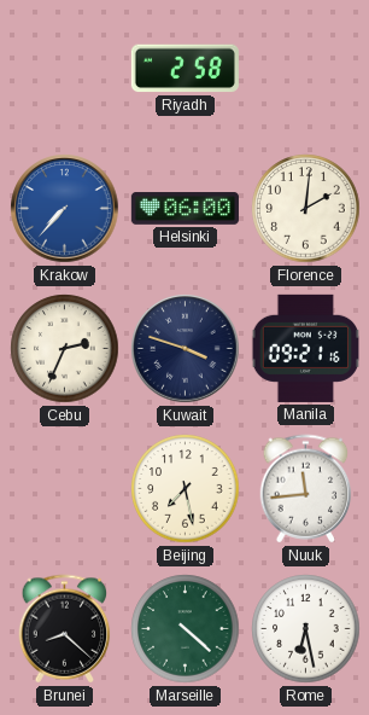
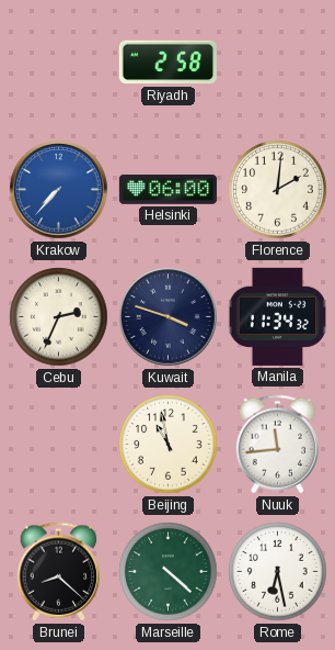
Manila: 09:21 -> 11:34
Beijing: 7:28 -> 10:58
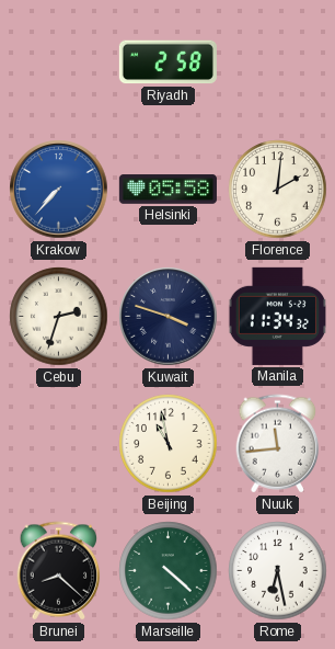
Helsinki: 06:00 -> 05:58
Cebu: 2:34 -> 2:33
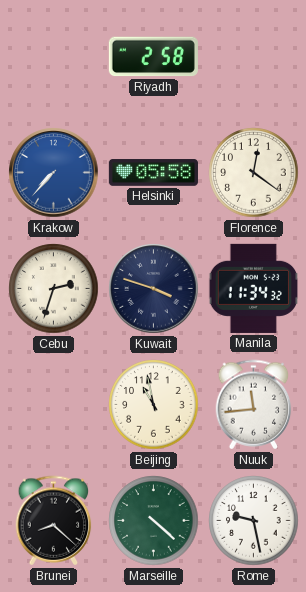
Florence: 2:01 -> 12:21
Rome: 6:28 -> 9:28
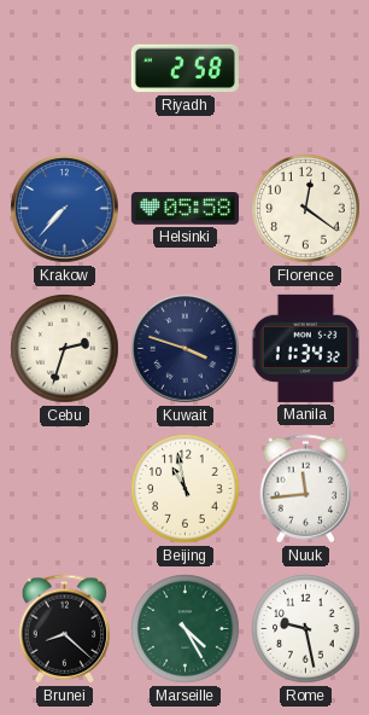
Marseille: 4:22 -> 4:25
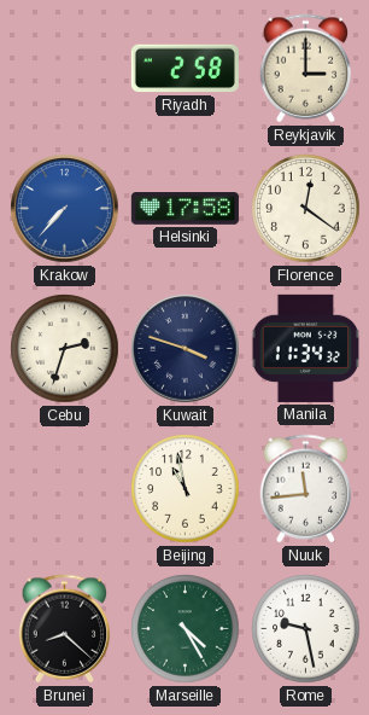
Reykjavik: none -> 3:00
Helsinki: 05:58 -> 17:58
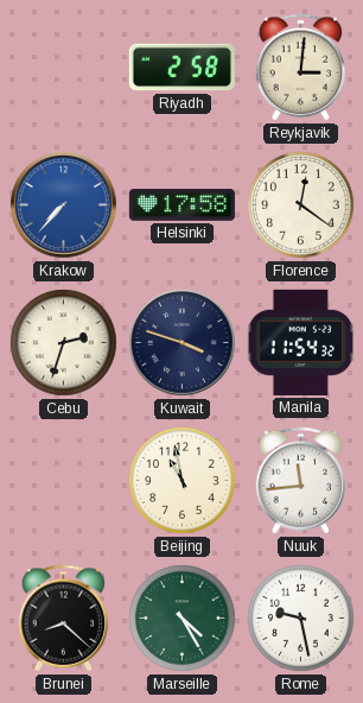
Reykjavik: 3:00 -> 3:01
Manila: 11:34 -> 11:54
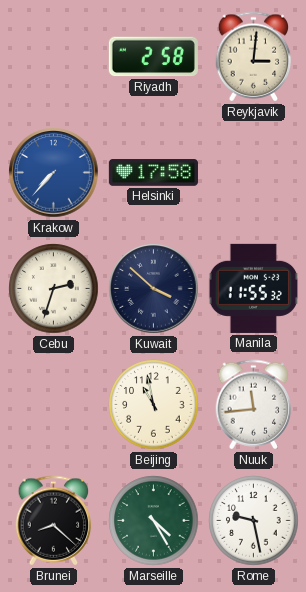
Florence: 12:21 -> none
Kuwait: 3:48 -> 3:52
Manila: 11:54 -> 11:55
